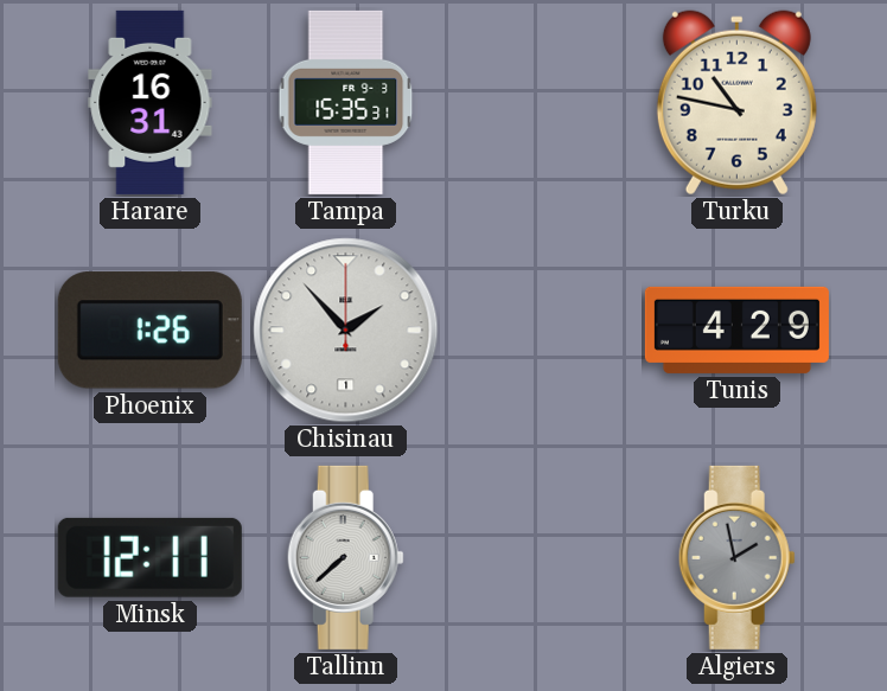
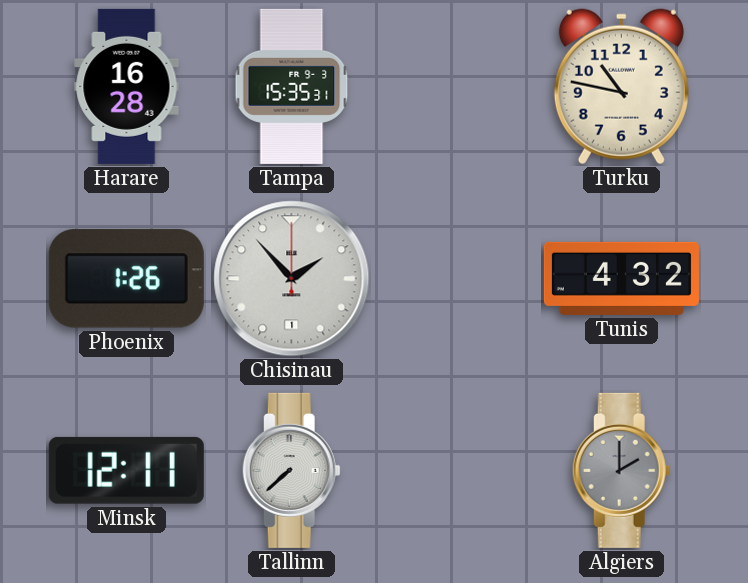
Harare: 16:31 -> 16:28
Tunis: 4:29 -> 4:32
Algiers: 1:58 -> 2:00
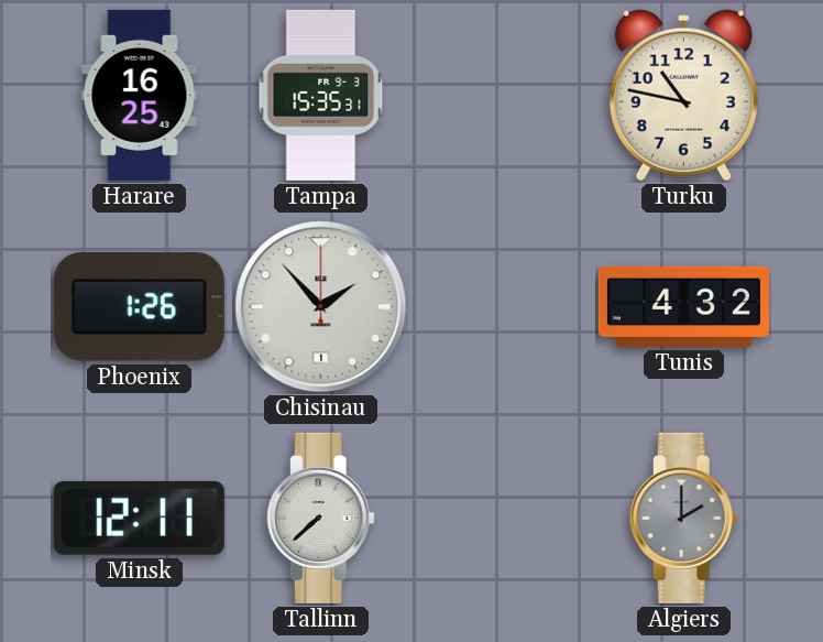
Harare: 16:28 -> 16:25
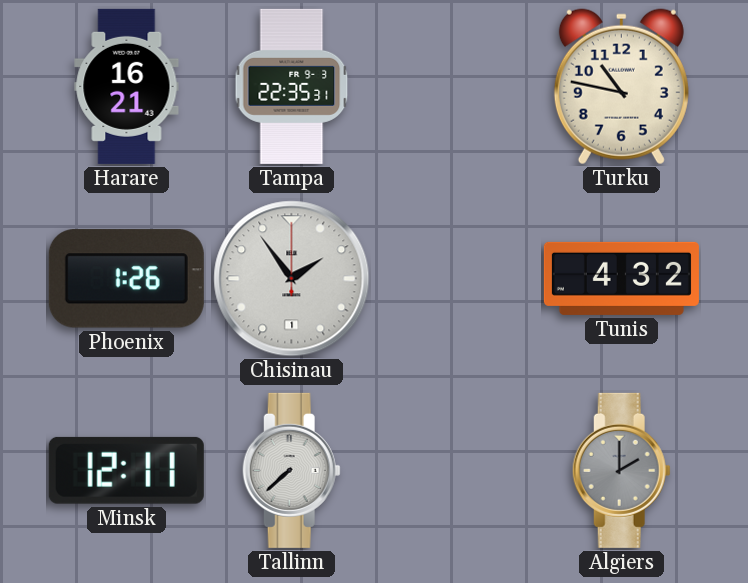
Harare: 16:25 -> 16:21
Tampa: 15:35 -> 22:35
Chisinau: 1:53 -> 1:54
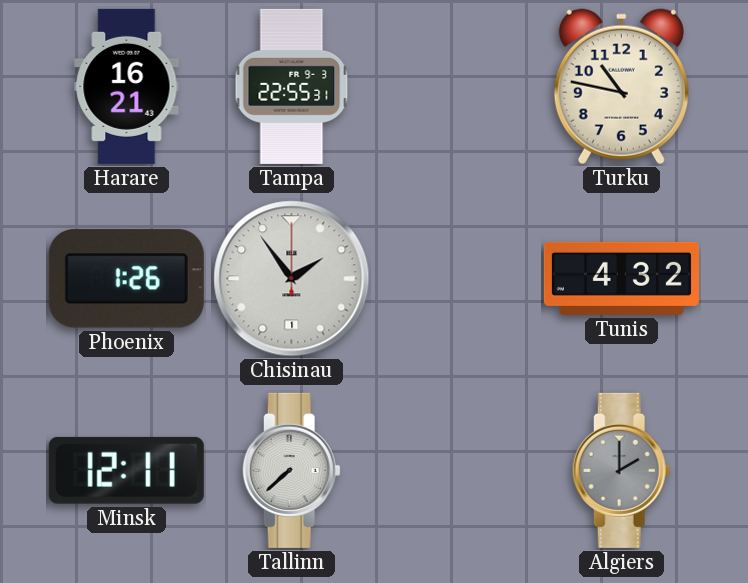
Tampa: 22:35 -> 22:55
